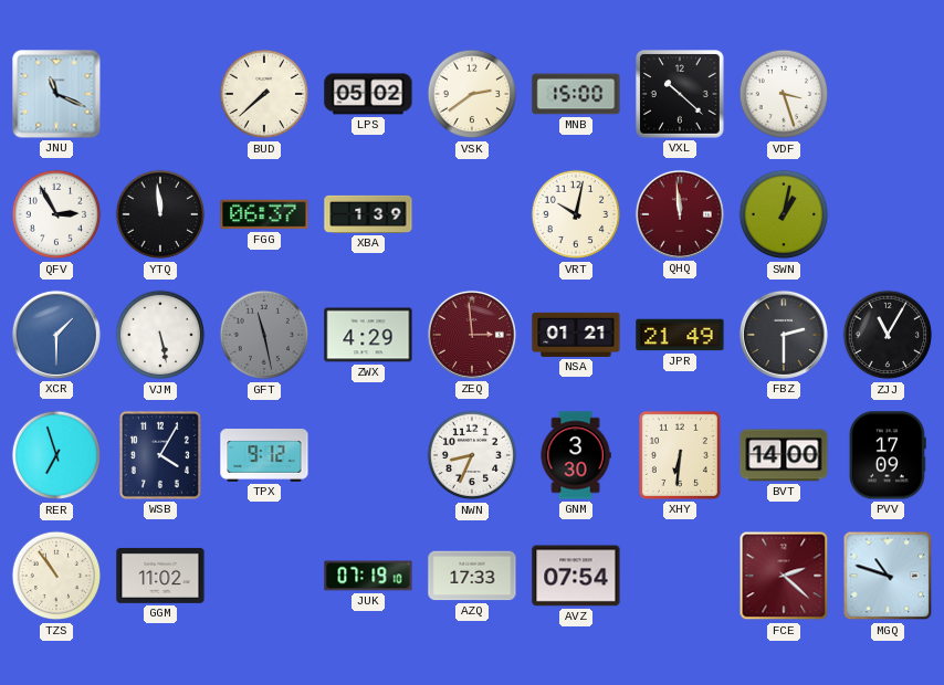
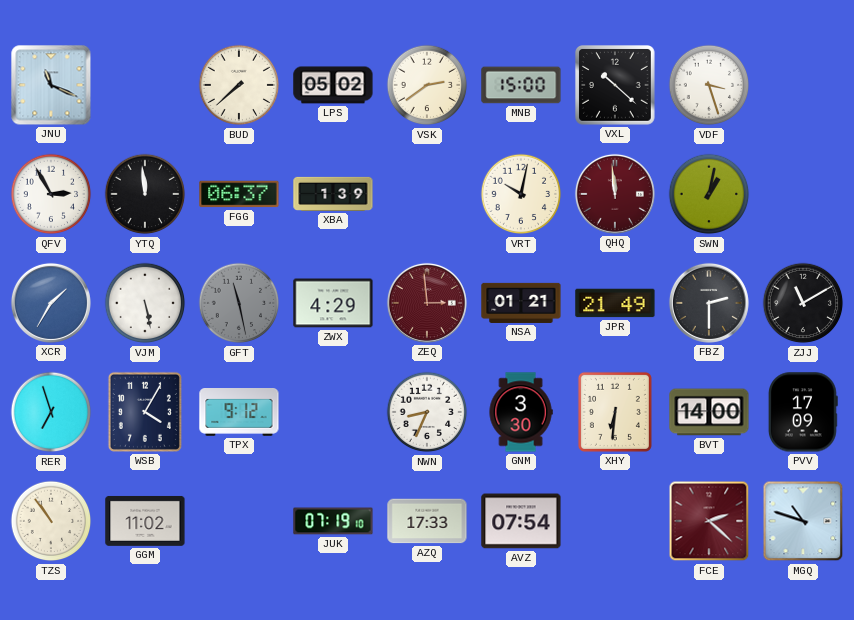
XCR: 1:30 -> 1:35
ZJJ: 11:05 -> 11:10
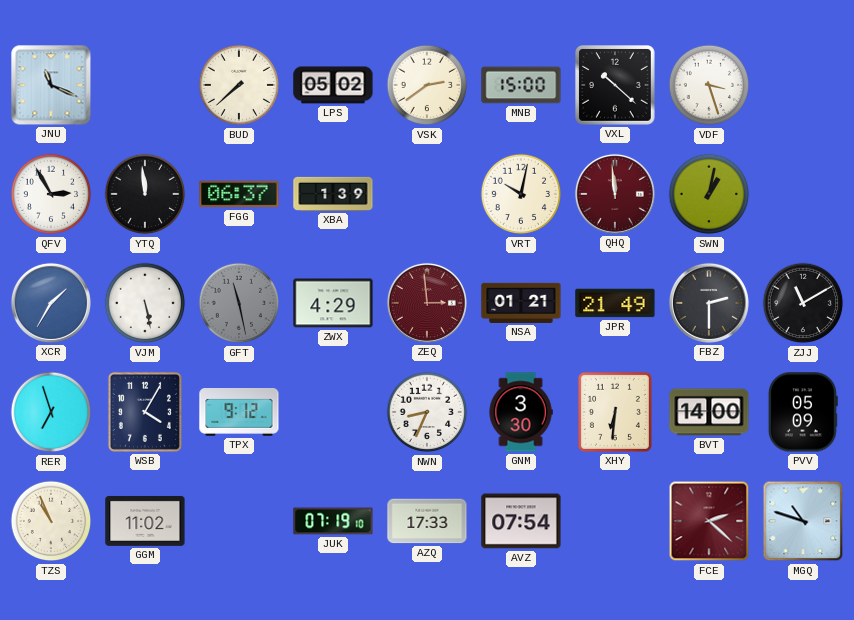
PVV: 17:09 -> 05:09
TZS: 10:54 -> 10:56
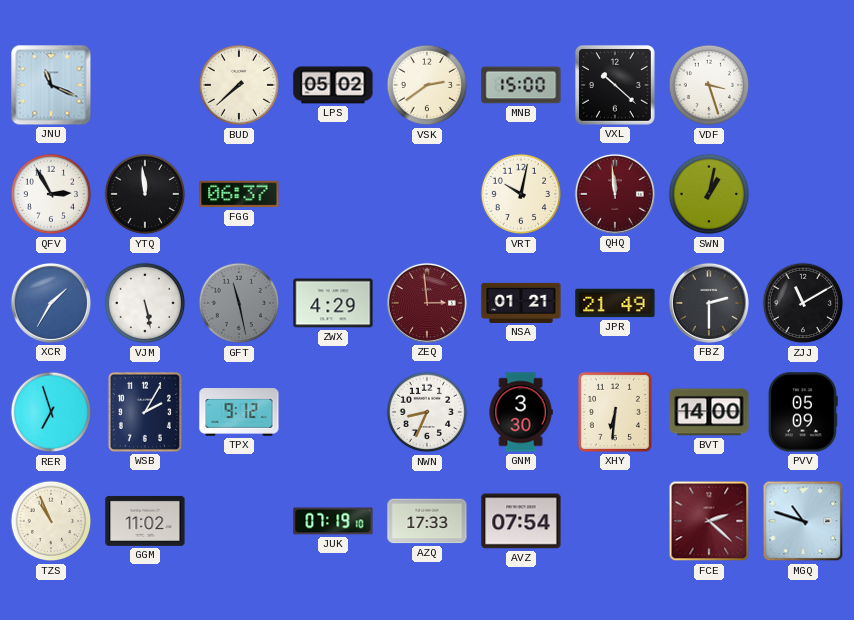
XBA: 1:39 -> none
WSB: 4:05 -> 2:05
